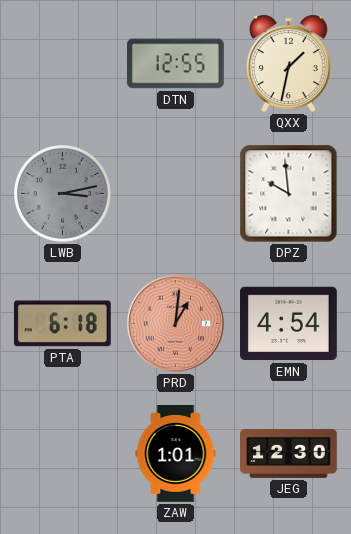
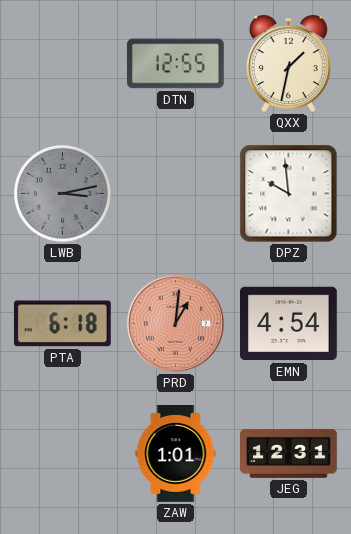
JEG: 12:30 -> 12:31
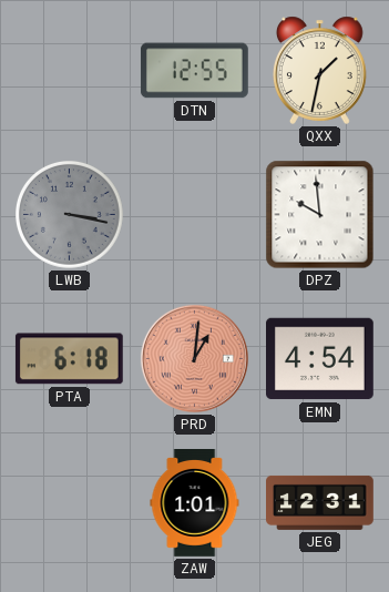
LWB: 3:13 -> 3:17
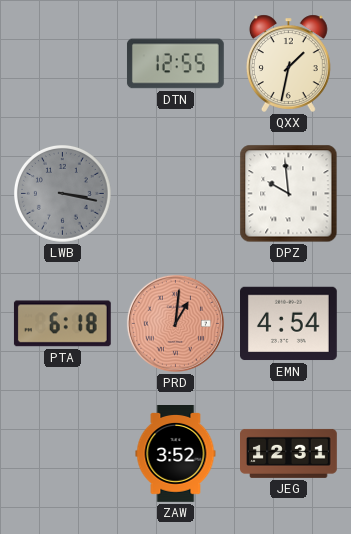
ZAW: 1:01 -> 3:52
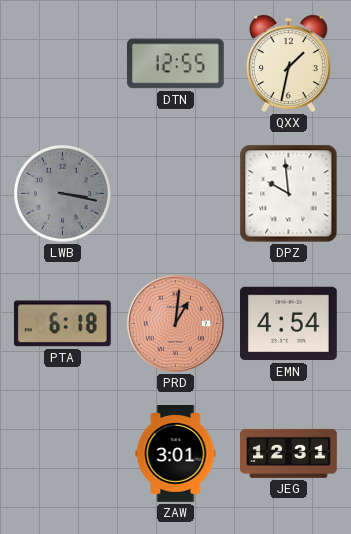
ZAW: 3:52 -> 3:01
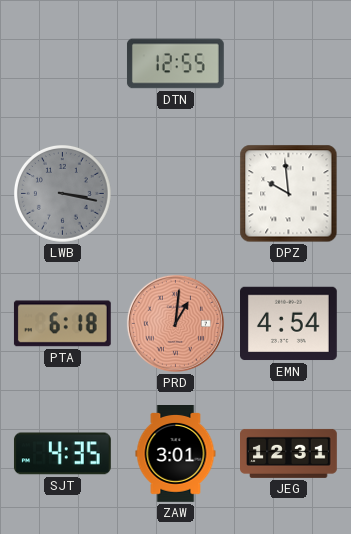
QXX: 1:32 -> none
SJT: none -> 4:35
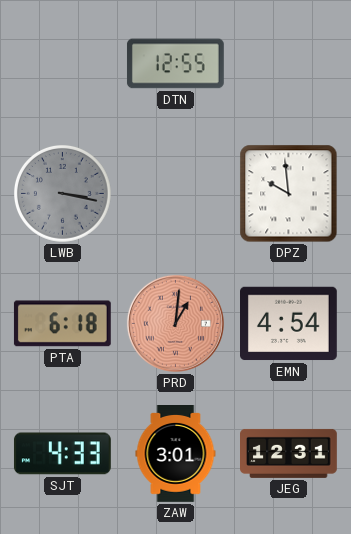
SJT: 4:35 -> 4:33
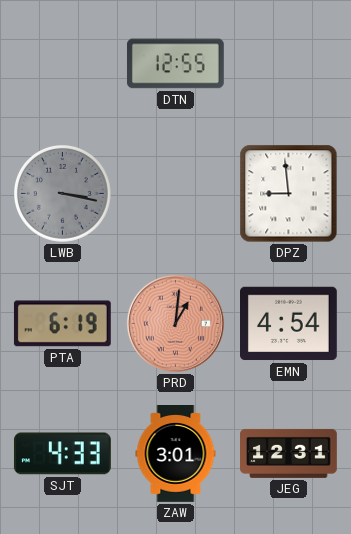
DPZ: 9:59 -> 8:59
PTA: 6:18 -> 6:19
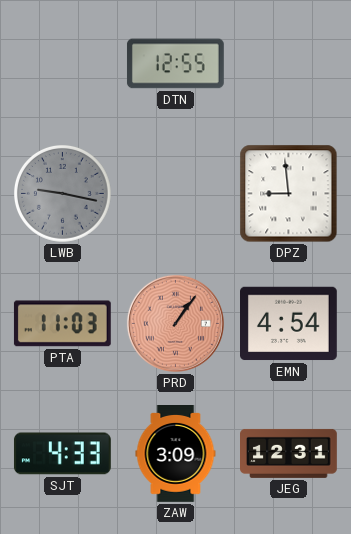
LWB: 3:17 -> 9:17
PTA: 6:19 -> 11:03
PRD: 1:01 -> 1:06
ZAW: 3:01 -> 3:09
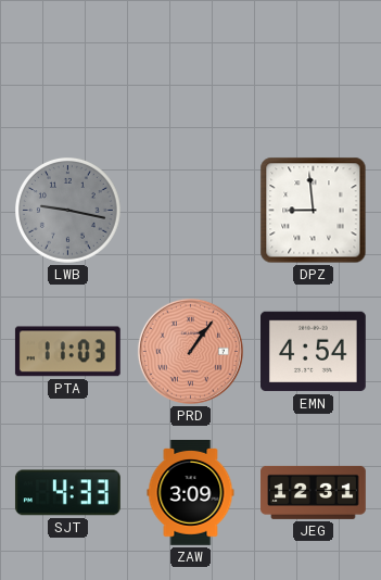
DTN: 12:55 -> none
